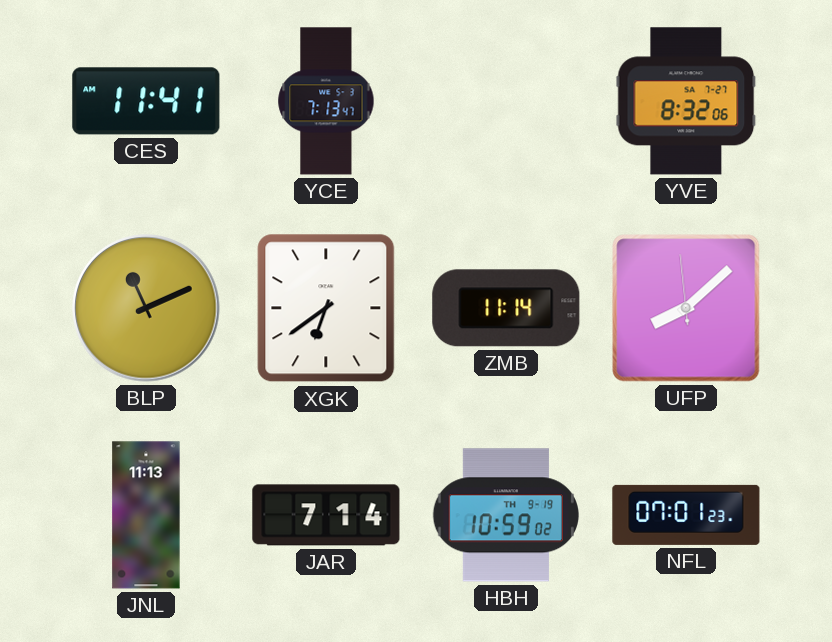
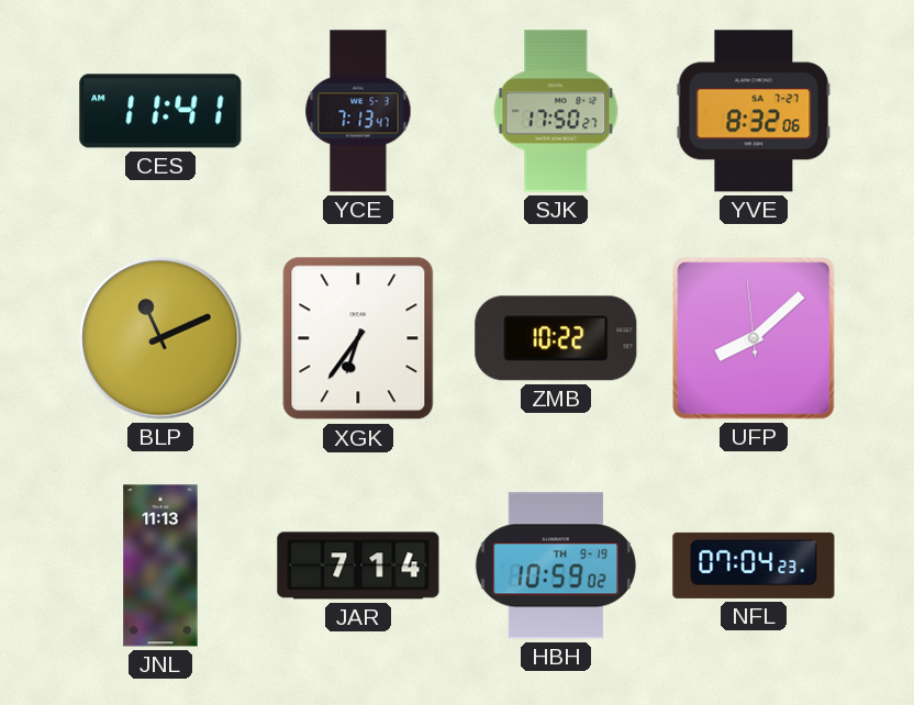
SJK: none -> 17:50
XGK: 6:39 -> 6:36
ZMB: 11:14 -> 10:22
NFL: 07:01 -> 07:04
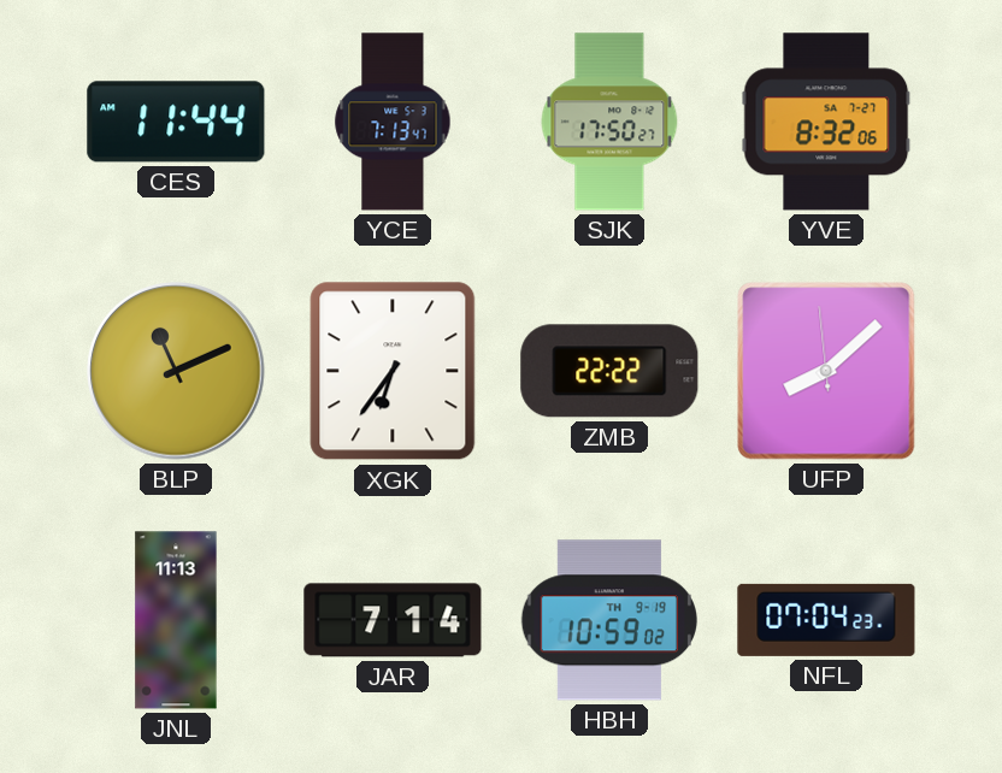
CES: 11:41 -> 11:44
ZMB: 10:22 -> 22:22
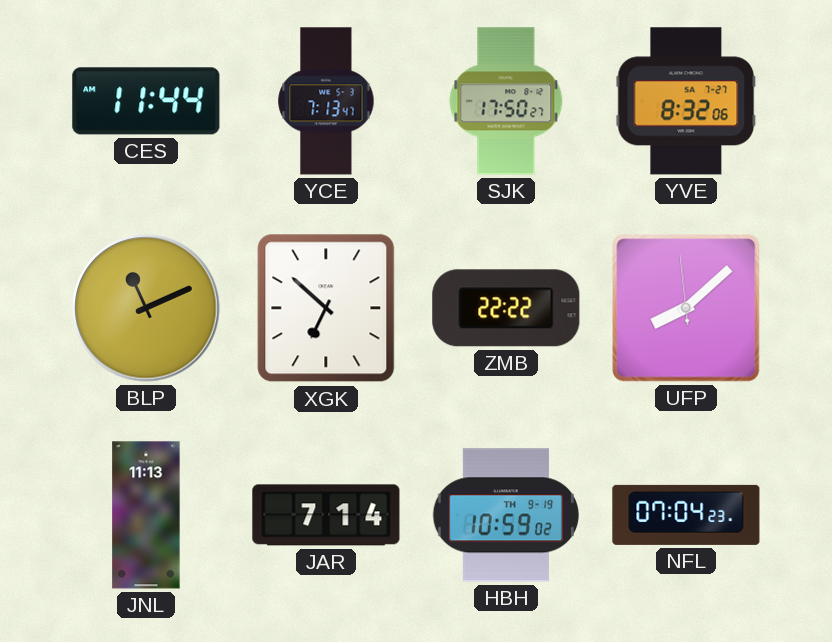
XGK: 6:36 -> 6:52
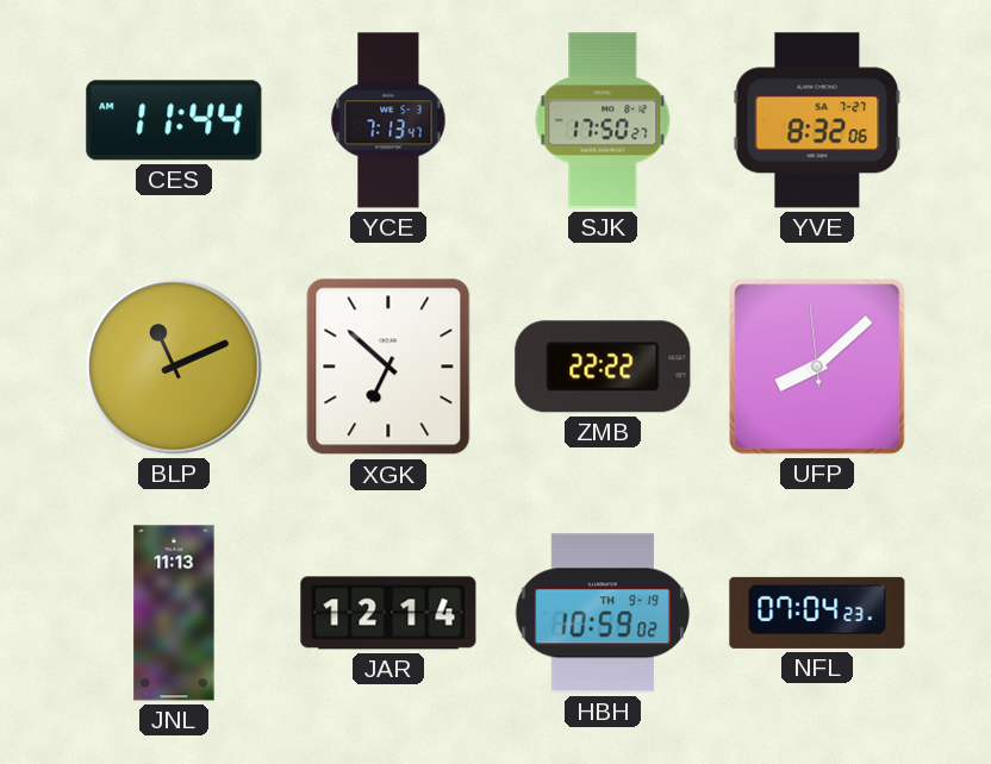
JAR: 7:14 -> 12:14
